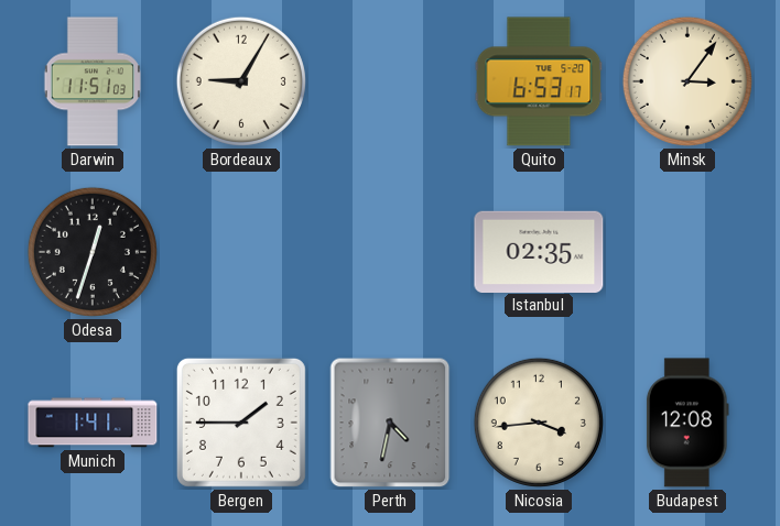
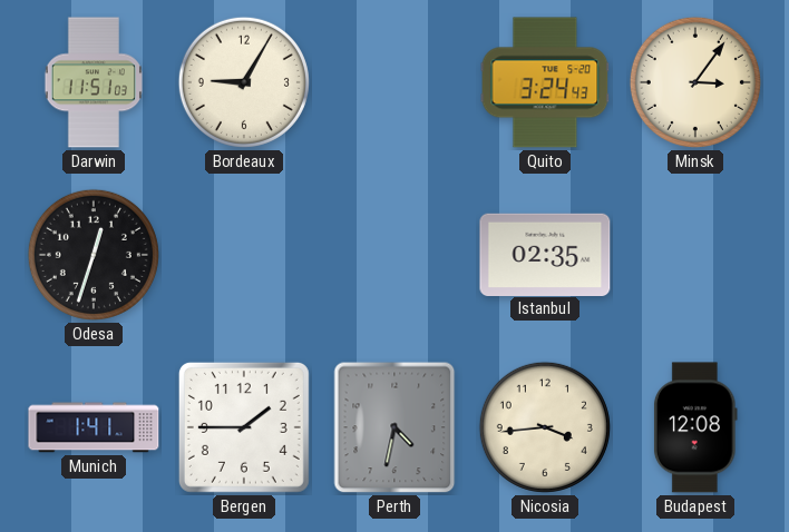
Quito: 6:53 -> 3:24
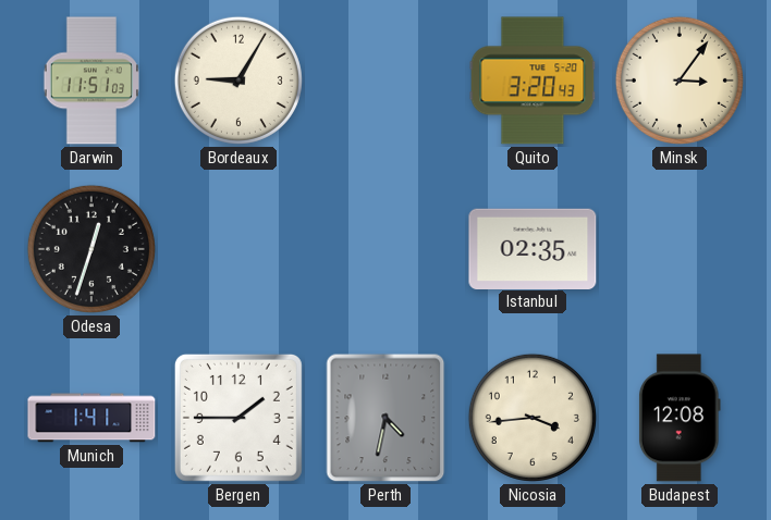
Quito: 3:24 -> 3:20
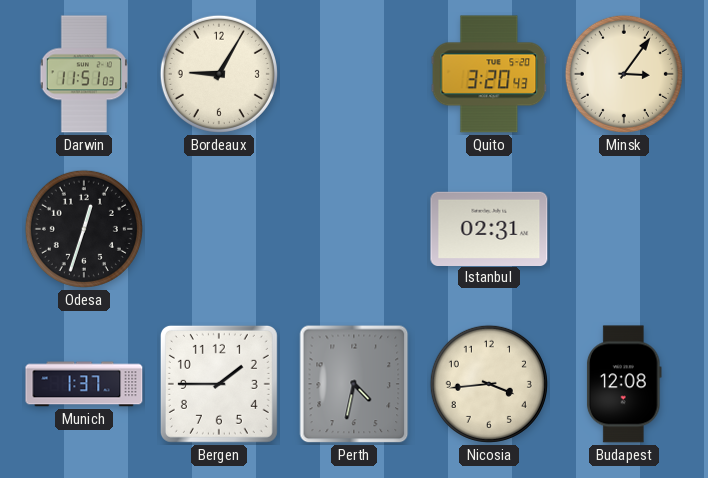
Istanbul: 02:35 -> 02:31
Munich: 1:41 -> 1:37
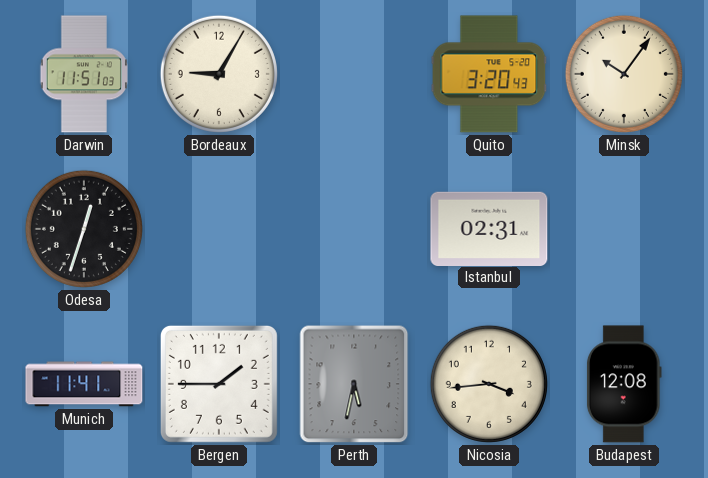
Minsk: 3:06 -> 10:06
Munich: 1:37 -> 11:41
Perth: 4:32 -> 5:32
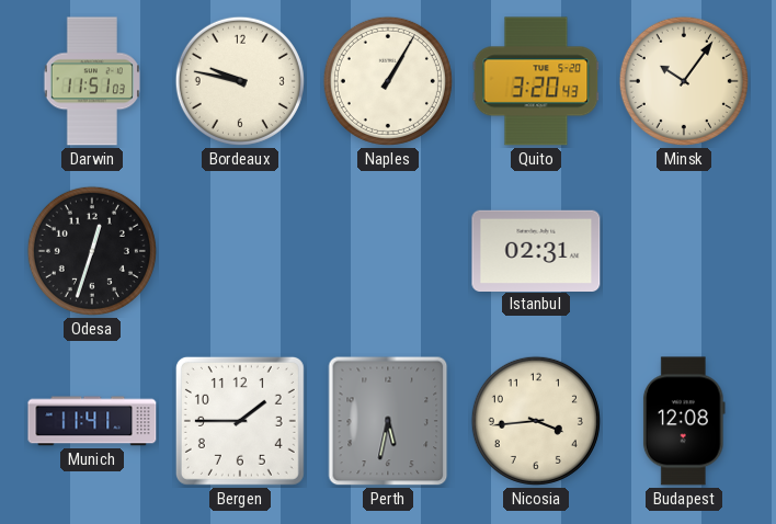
Bordeaux: 9:05 -> 9:47
Naples: none -> 1:05
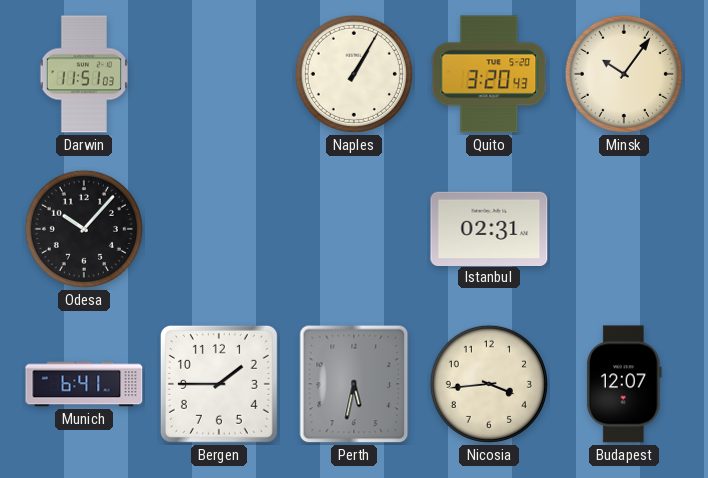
Bordeaux: 9:47 -> none
Odesa: 12:33 -> 10:07
Munich: 11:41 -> 6:41
Budapest: 12:08 -> 12:07
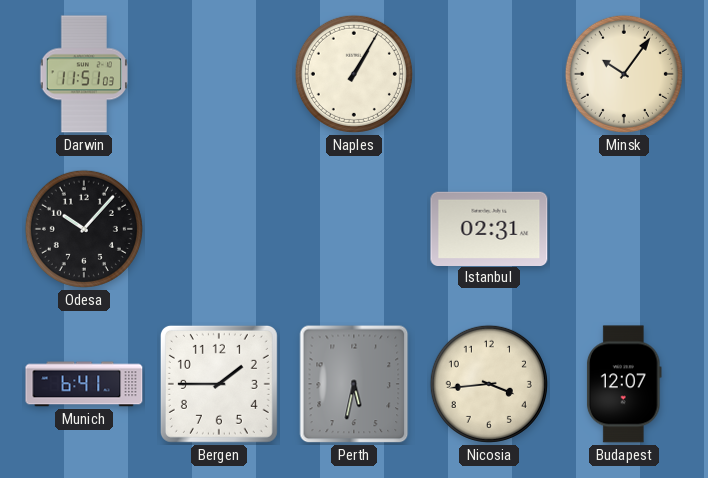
Quito: 3:20 -> none
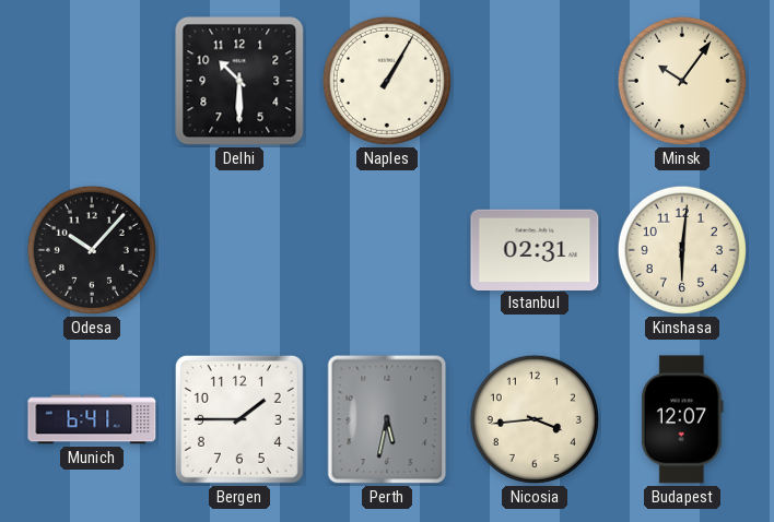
Darwin: 11:51 -> none
Delhi: none -> 10:30
Kinshasa: none -> 6:01
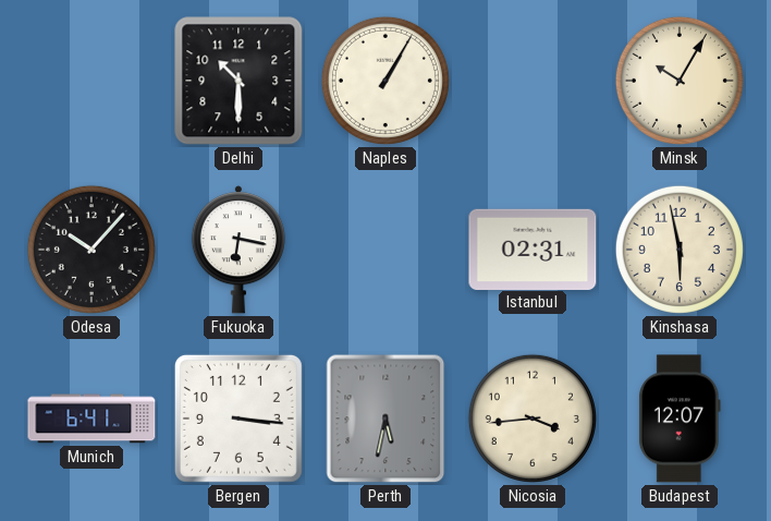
Minsk: 10:06 -> 10:05
Fukuoka: none -> 6:17
Kinshasa: 6:01 -> 5:58
Bergen: 1:45 -> 3:16
